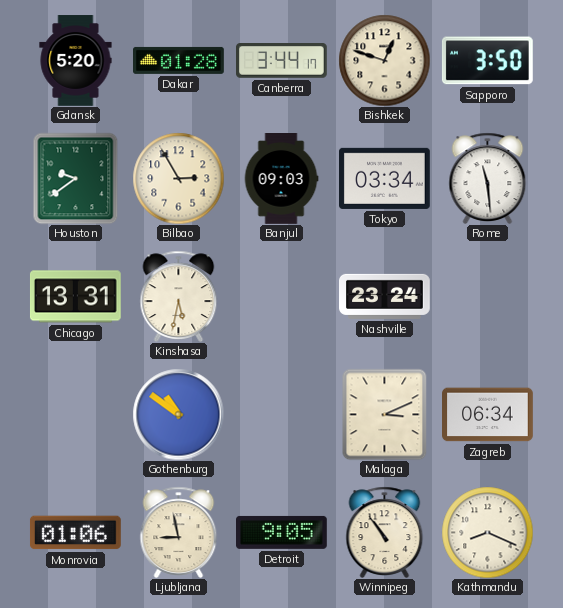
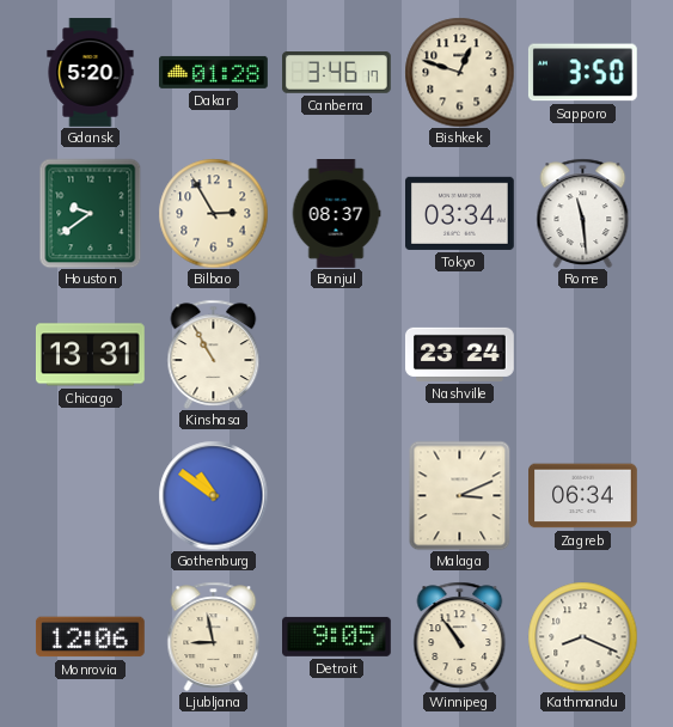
Canberra: 3:44 -> 3:46
Banjul: 09:03 -> 08:37
Kinshasa: 5:32 -> 10:55
Monrovia: 01:06 -> 12:06
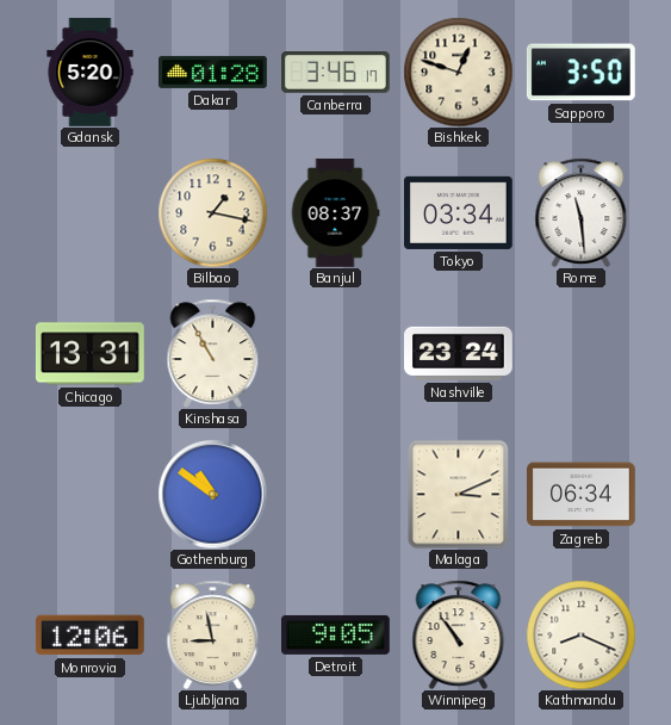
Houston: 9:39 -> none
Bilbao: 2:55 -> 1:17
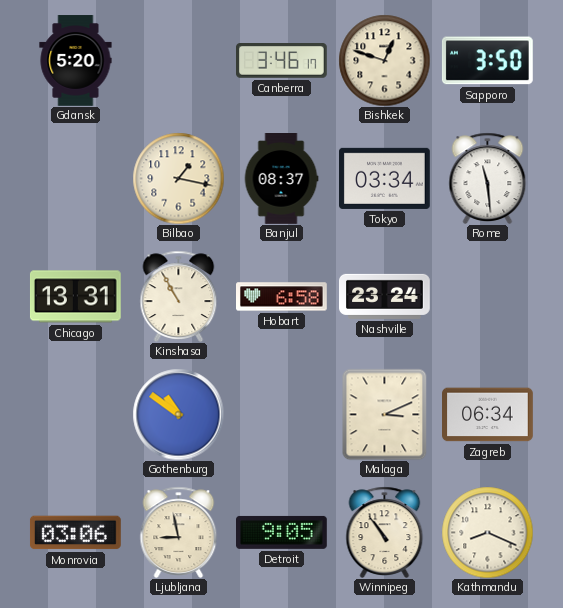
Dakar: 01:28 -> none
Hobart: none -> 6:58
Monrovia: 12:06 -> 03:06
